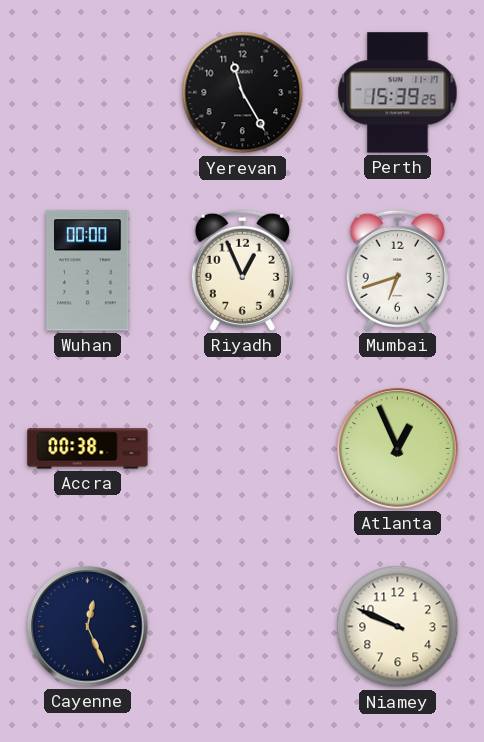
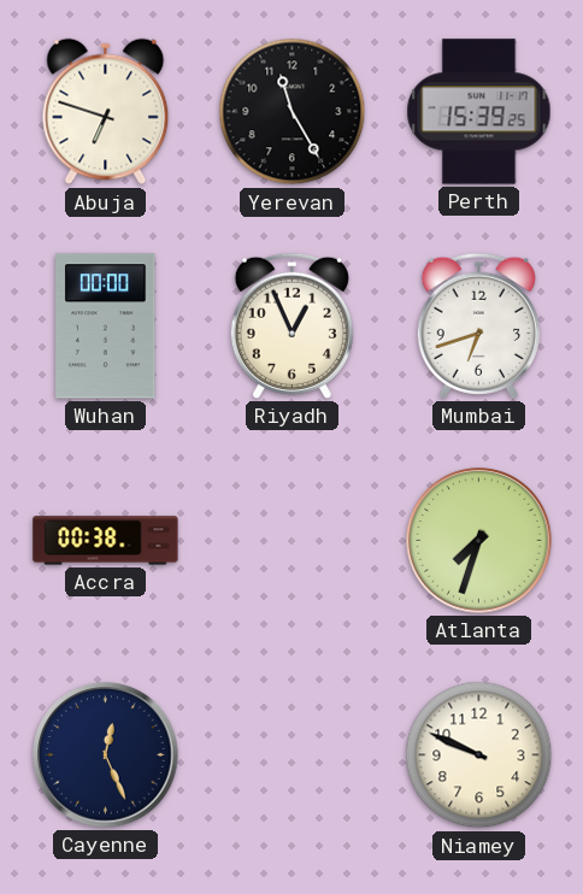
Abuja: none -> 6:48
Atlanta: 12:56 -> 7:33
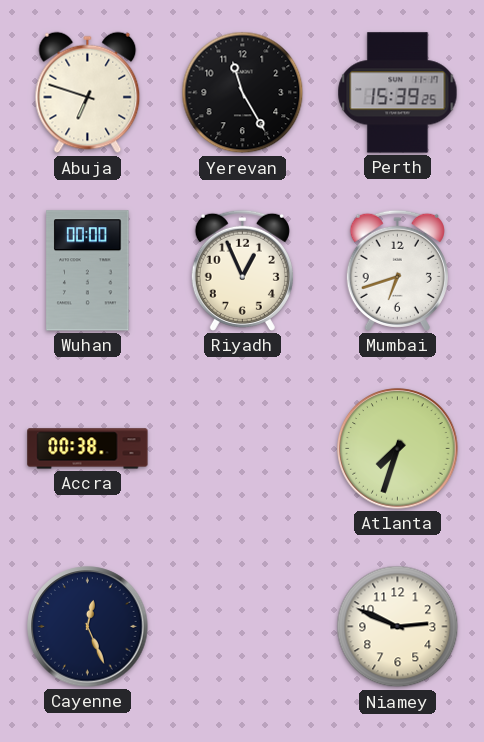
Niamey: 9:49 -> 2:49
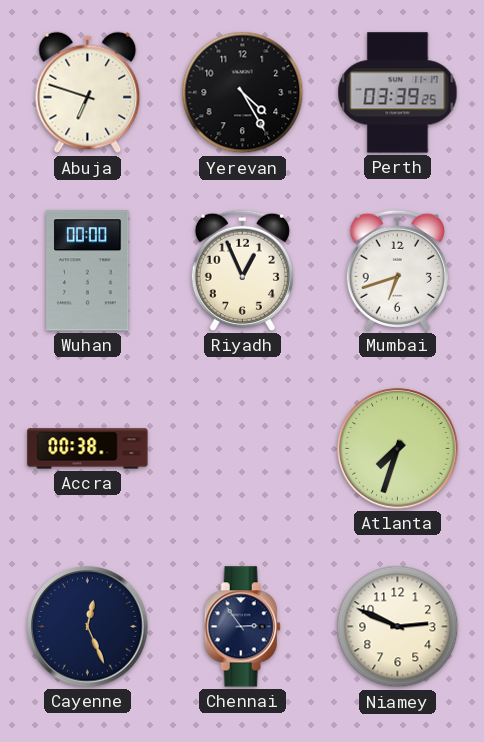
Yerevan: 11:25 -> 4:25
Perth: 15:39 -> 03:39
Chennai: none -> 2:54
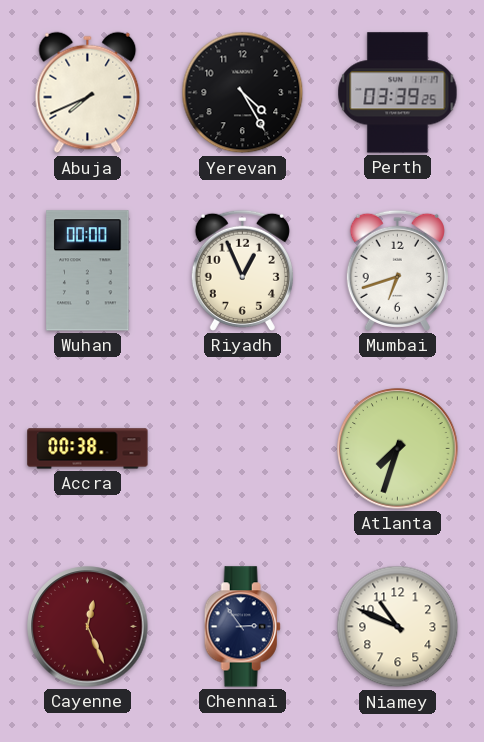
Abuja: 6:48 -> 7:41
Cayenne dial: navy -> burgundy
Niamey: 2:49 -> 10:49
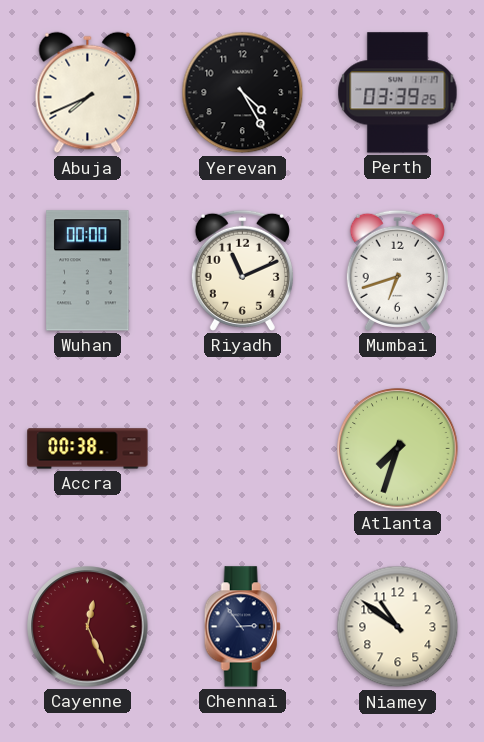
Riyadh: 12:56 -> 11:11
Niamey: 10:49 -> 10:51
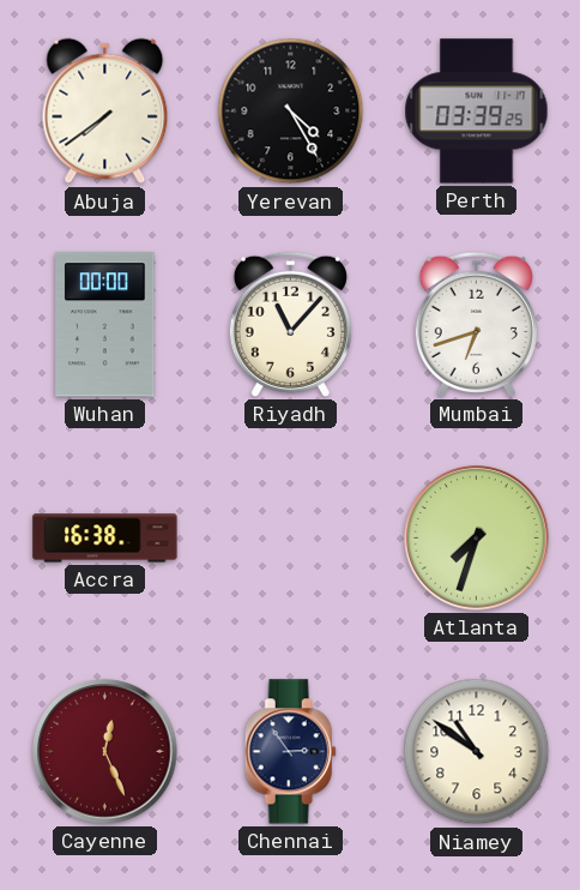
Abuja: 7:41 -> 7:39
Riyadh: 11:11 -> 11:07
Accra: 00:38 -> 16:38
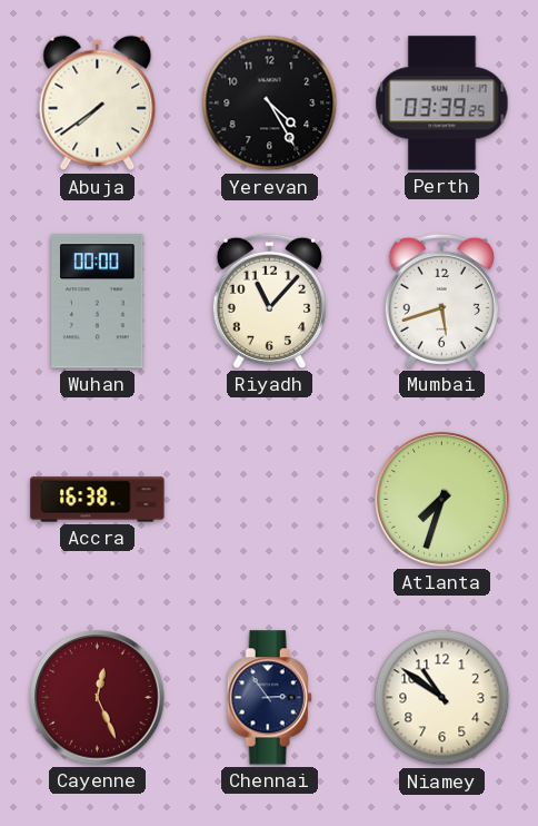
Mumbai: 6:42 -> 5:42
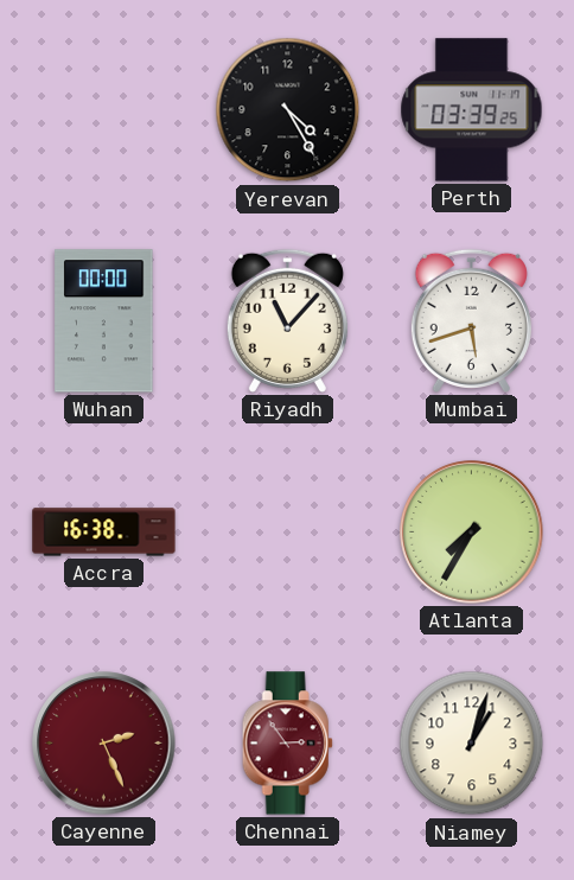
Abuja: 7:39 -> none
Atlanta: 7:33 -> 7:35
Cayenne: 12:26 -> 2:26
Chennai dial: navy -> burgundy
Niamey: 10:51 -> 1:03
